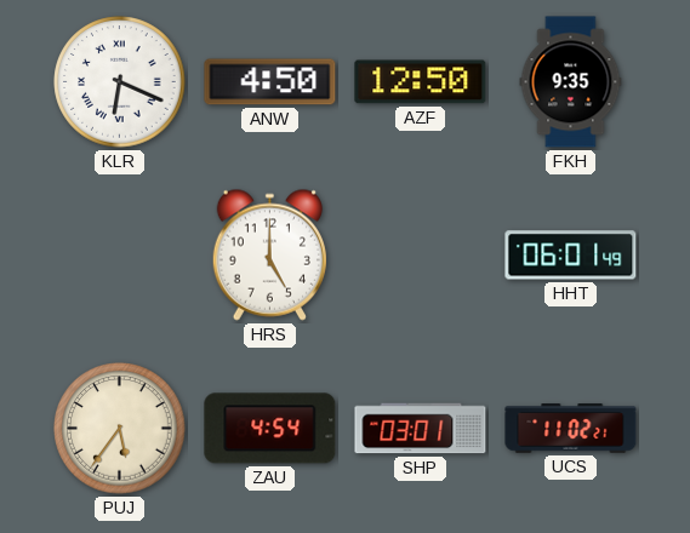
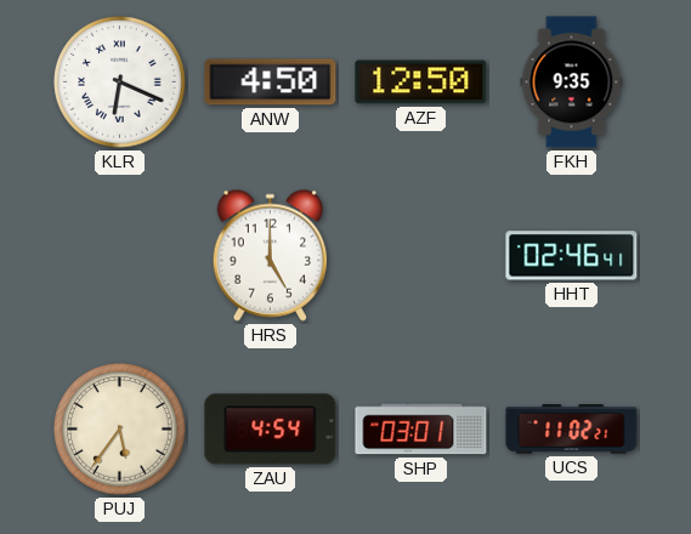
HHT: 06:01 -> 02:46
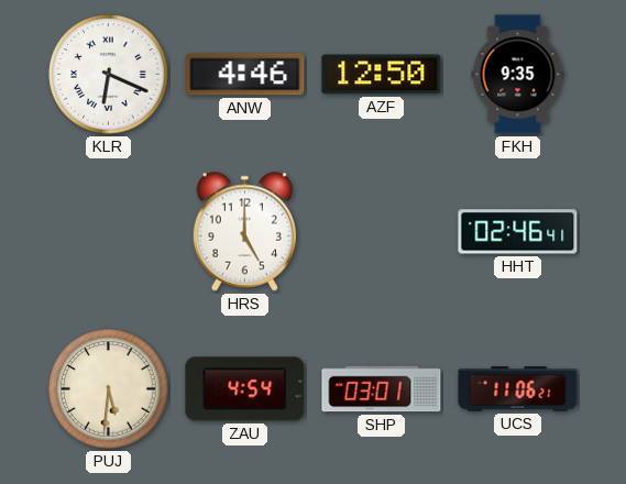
ANW: 4:50 -> 4:46
PUJ: 5:36 -> 5:31
UCS: 11:02 -> 11:06
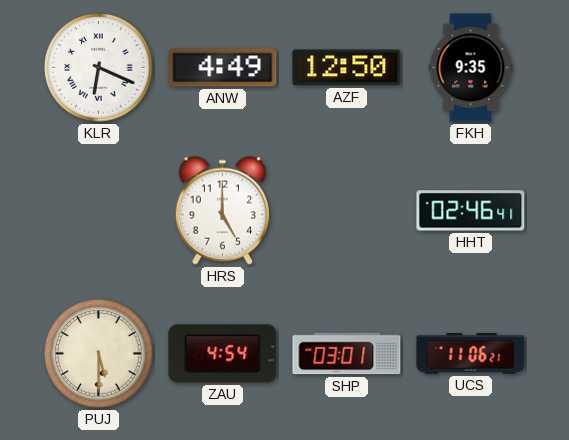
ANW: 4:46 -> 4:49
PUJ: 5:31 -> 5:30
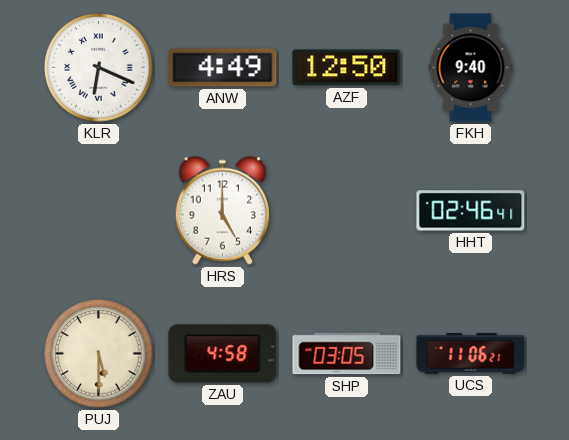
FKH: 9:35 -> 9:40
ZAU: 4:54 -> 4:58
SHP: 03:01 -> 03:05
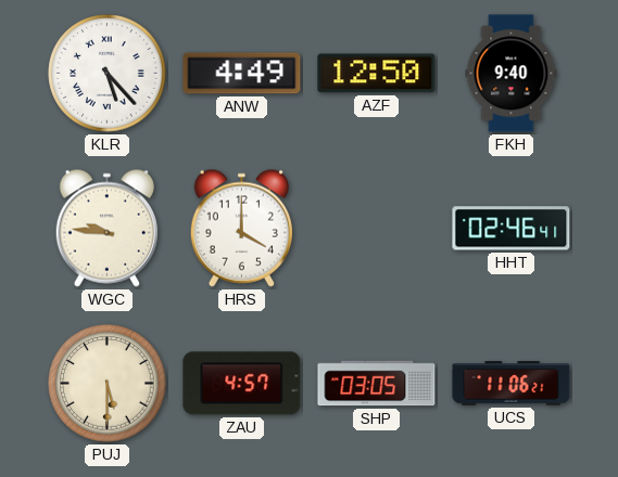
KLR: 6:19 -> 5:23
WGC: none -> 9:46
HRS: 5:00 -> 4:00
ZAU: 4:58 -> 4:57
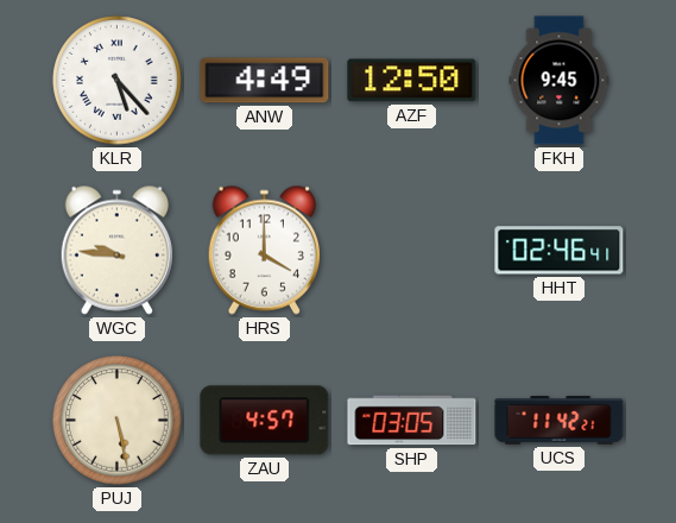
FKH: 9:40 -> 9:45
PUJ: 5:30 -> 5:28
UCS: 11:06 -> 11:42
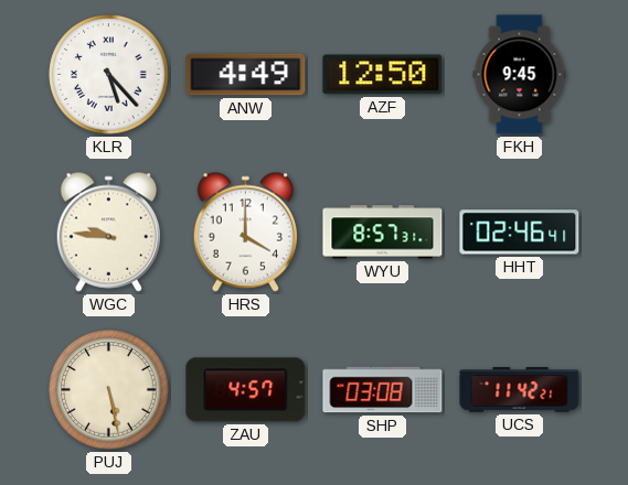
WYU: none -> 8:57
SHP: 03:05 -> 03:08
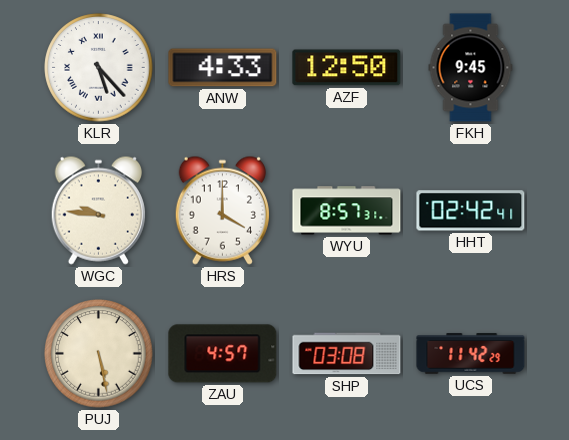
ANW: 4:49 -> 4:33
HHT: 02:46 -> 02:42
UCS: 11:42:21 -> 11:42:29
